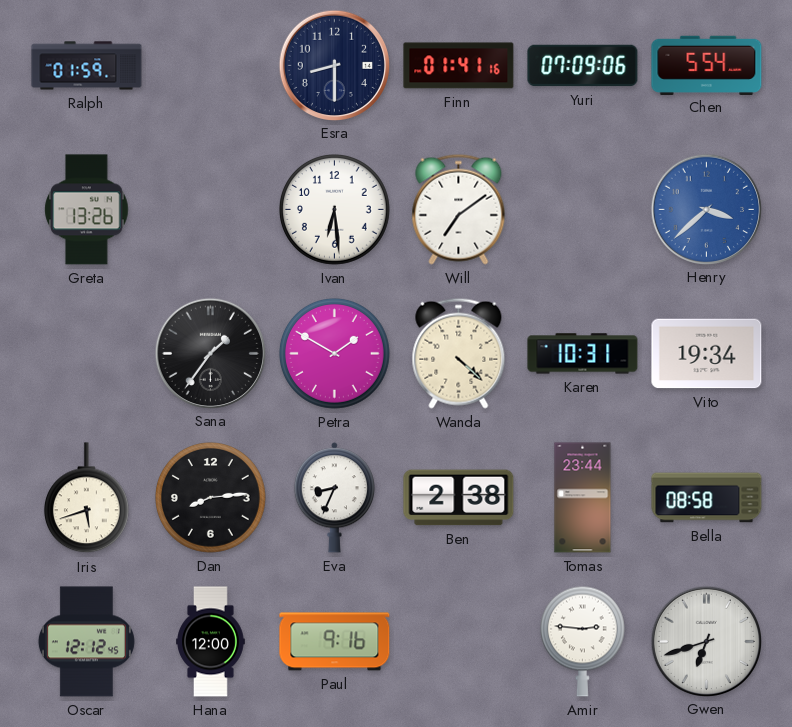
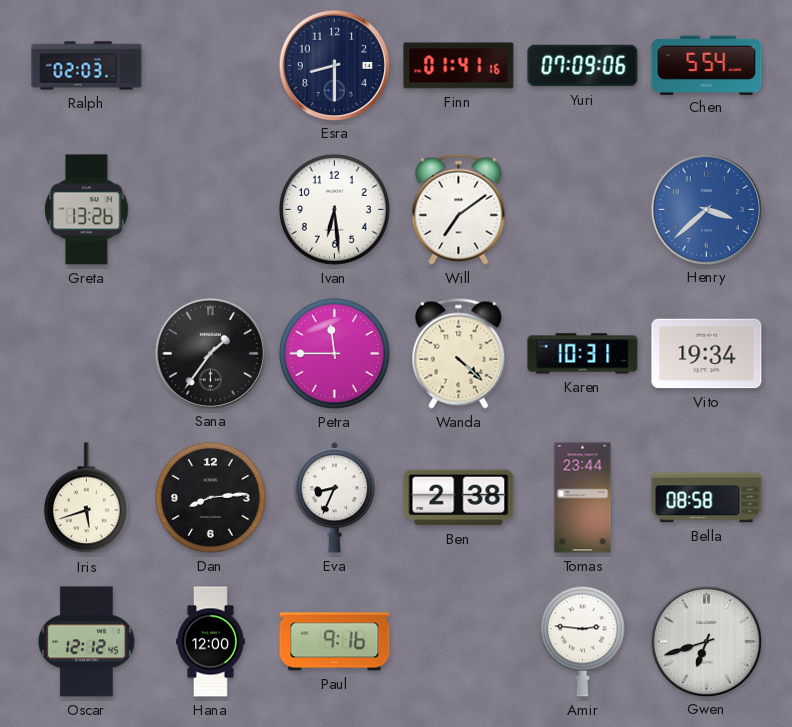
Ralph: 01:59 -> 02:03
Petra: 1:50 -> 11:45
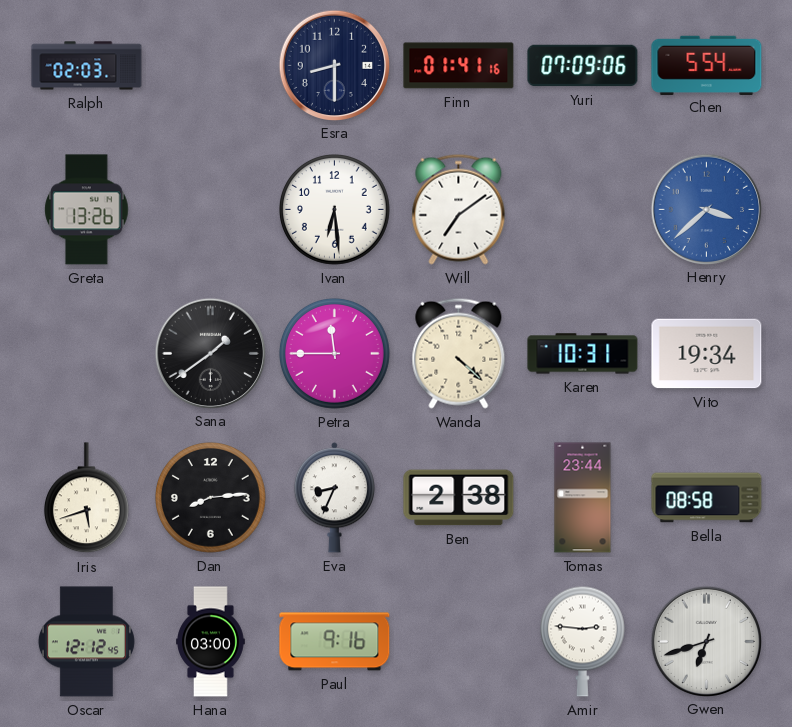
Sana: 1:36 -> 1:39
Hana: 12:00 -> 03:00
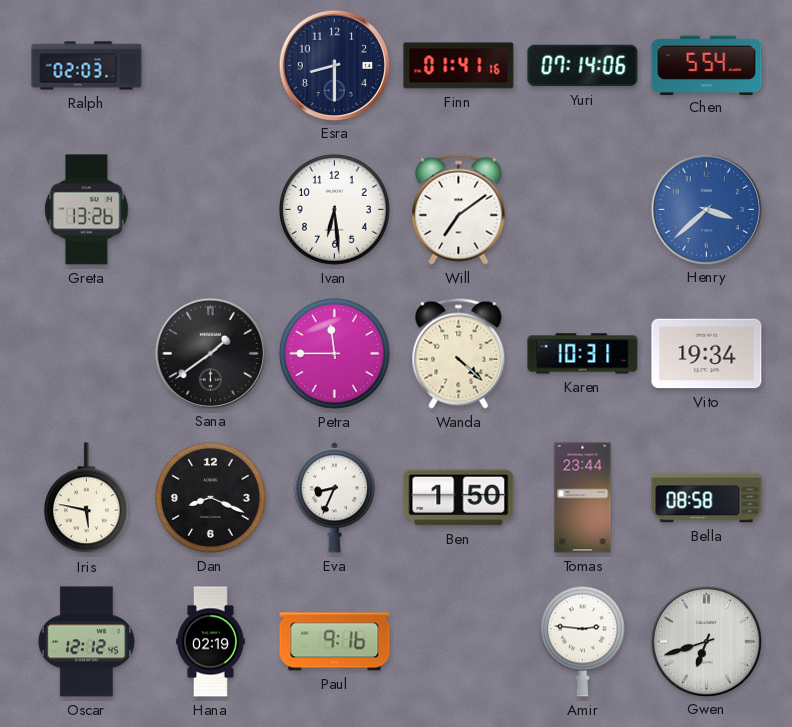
Yuri: 07:09 -> 07:14
Iris: 5:42 -> 5:47
Dan: 8:14 -> 8:19
Ben: 2:38 -> 1:50
Hana: 03:00 -> 02:19
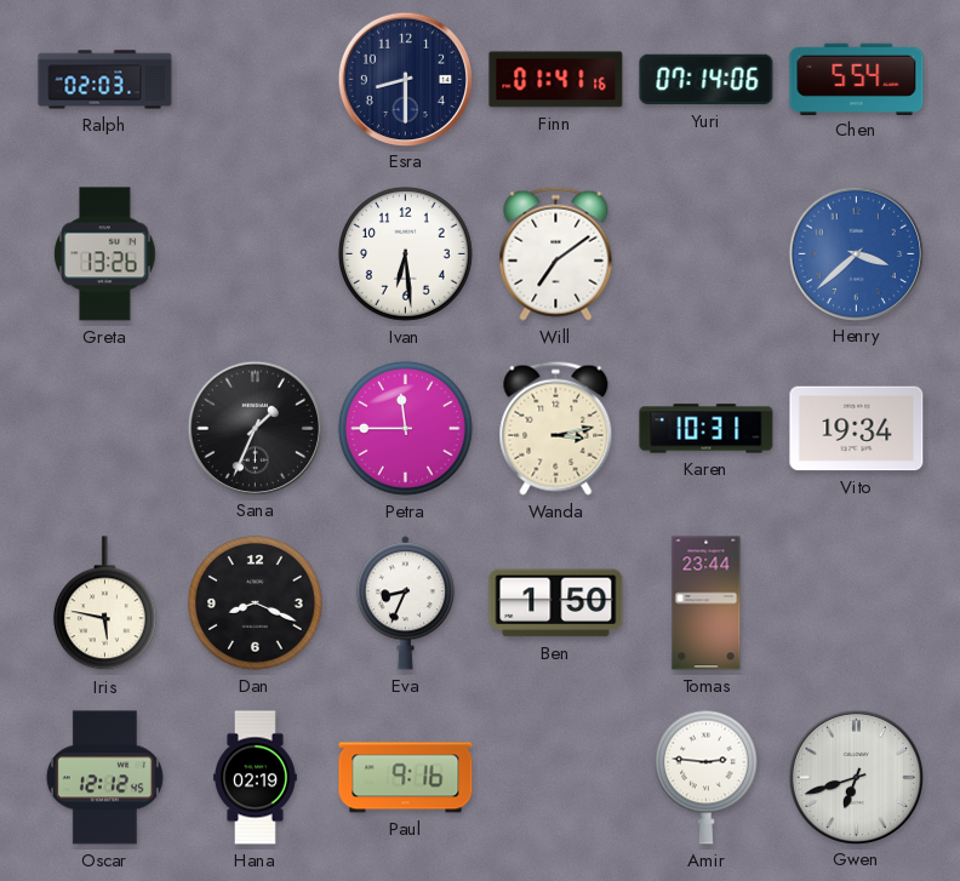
Sana: 1:39 -> 1:34
Wanda: 4:22 -> 3:13
Bella: 08:58 -> none
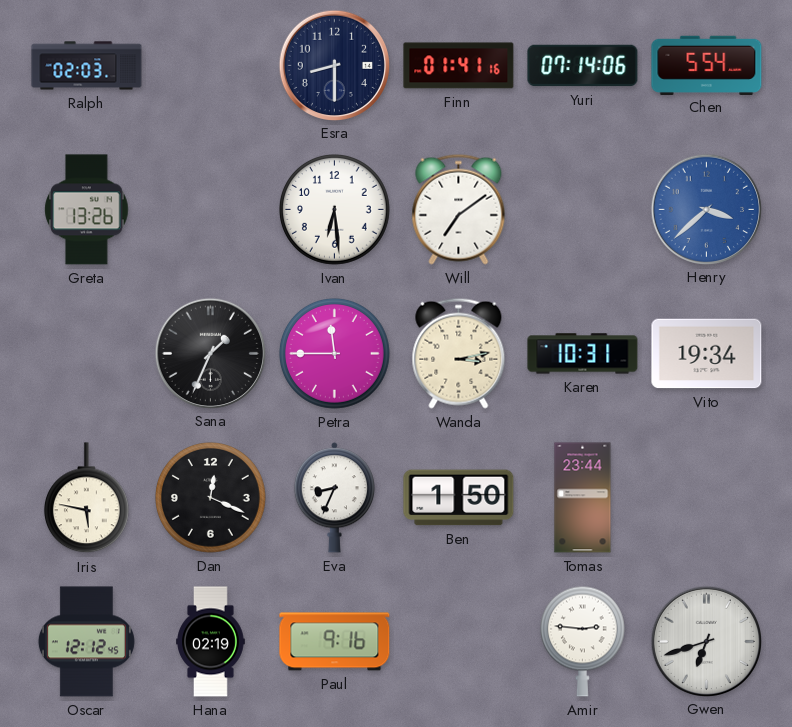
Dan: 8:19 -> 12:19
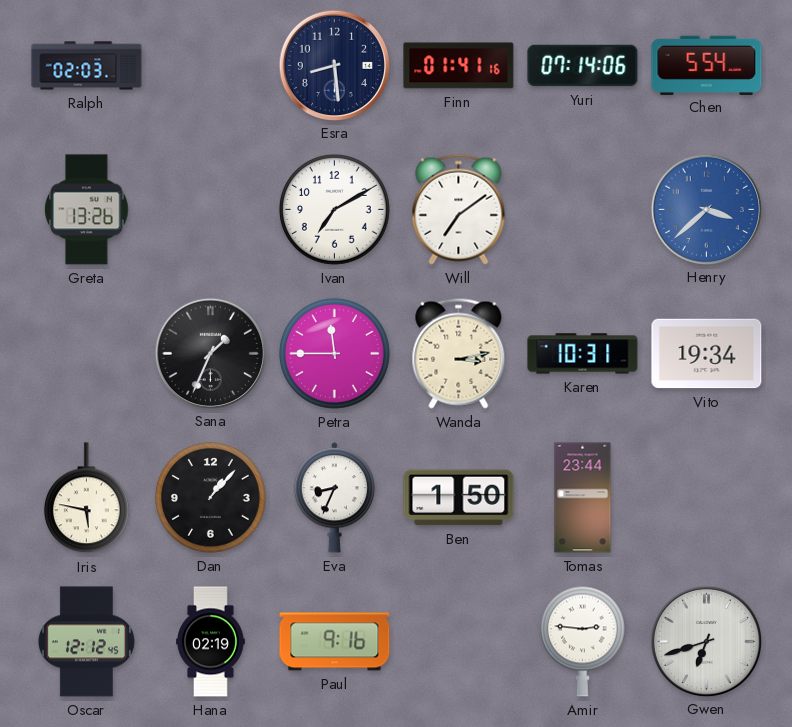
Esra: 8:30 -> 8:29
Ivan: 6:29 -> 7:10
Dan: 12:19 -> 1:07
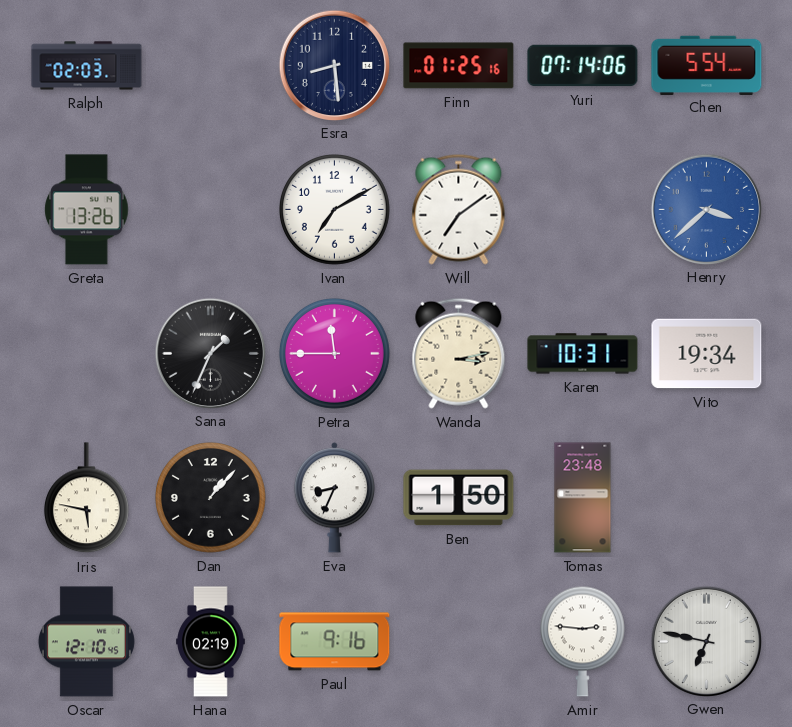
Finn: 01:41 -> 01:25
Tomas: 23:44 -> 23:48
Oscar: 12:12 -> 12:10
Gwen: 6:42 -> 6:47
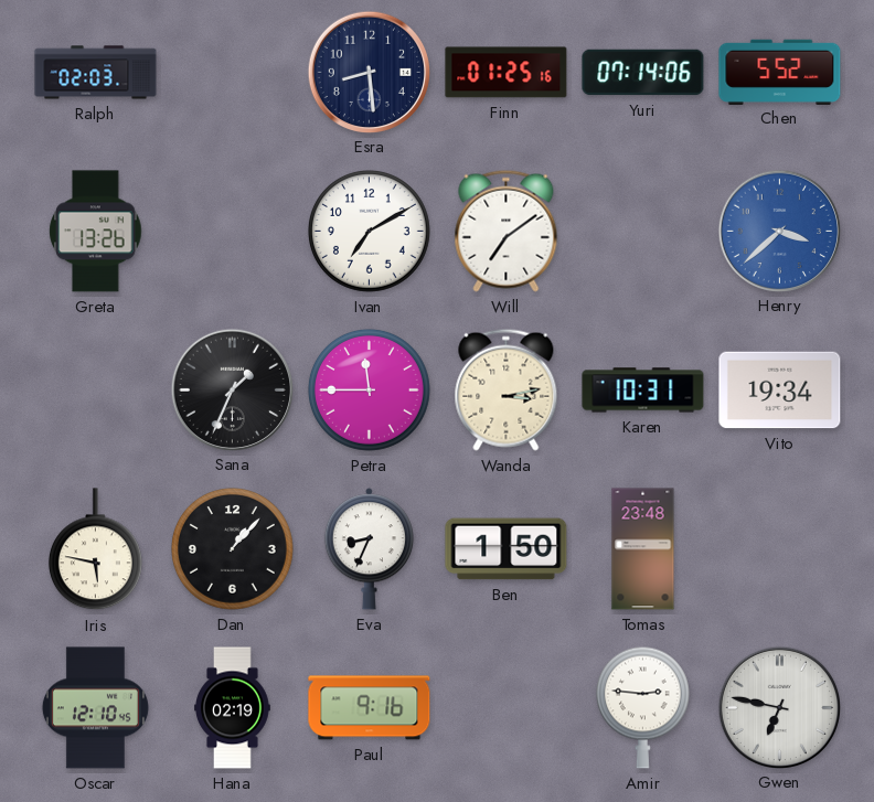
Chen: 5:54 -> 5:52
